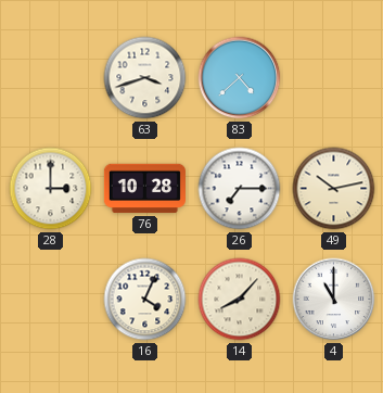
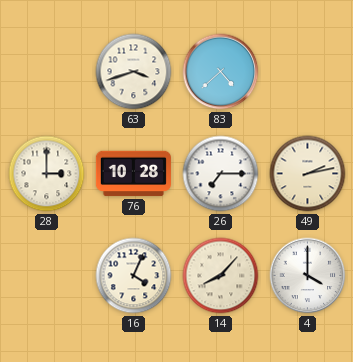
49: 10:13 -> 2:13
4: 11:00 -> 4:00
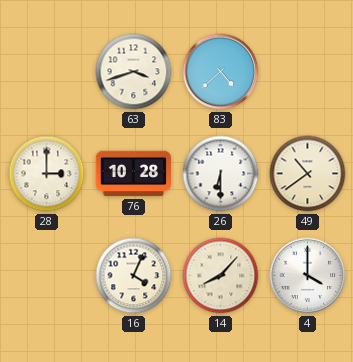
26: 7:15 -> 6:30
49: 2:13 -> 10:39
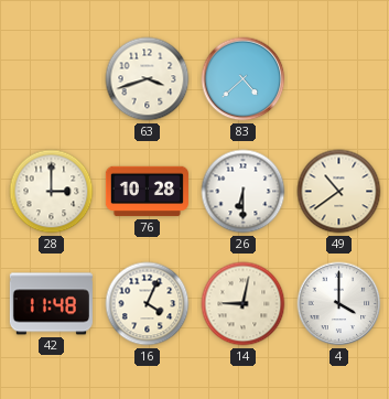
42: none -> 11:48
14: 8:07 -> 9:02
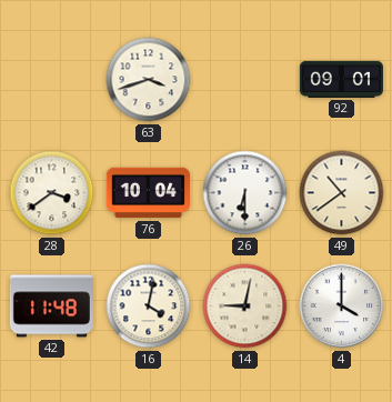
83: 4:38 -> none
92: none -> 09:01
28: 3:00 -> 3:39
76: 10:28 -> 10:04
16: 4:04 -> 4:02
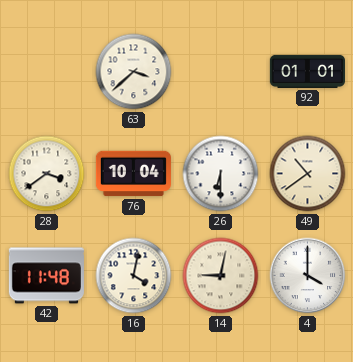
63: 3:42 -> 3:38
92: 09:01 -> 01:01
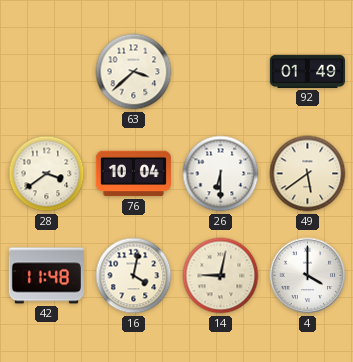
92: 01:01 -> 01:49
49: 10:39 -> 5:39
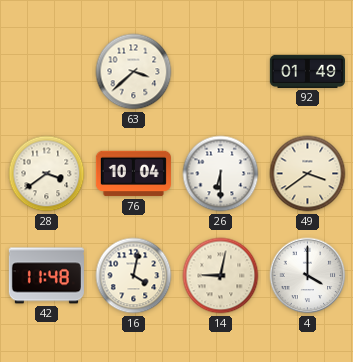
49: 5:39 -> 3:39
